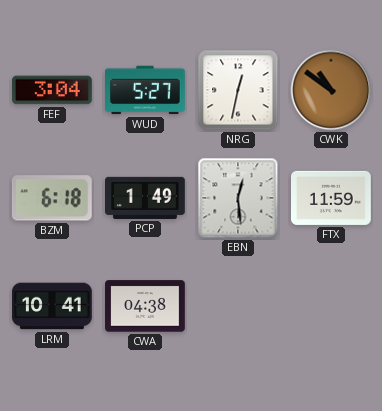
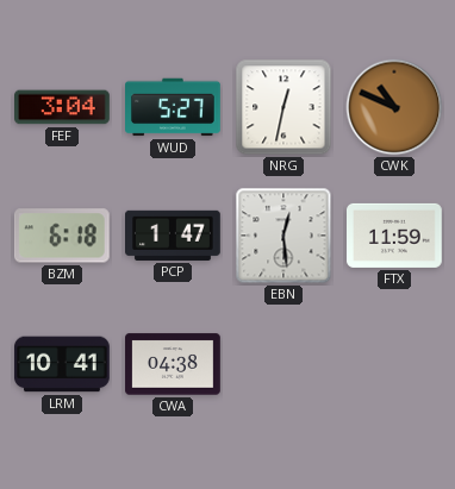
CWK: 10:51 -> 10:49
PCP: 1:49 -> 1:47
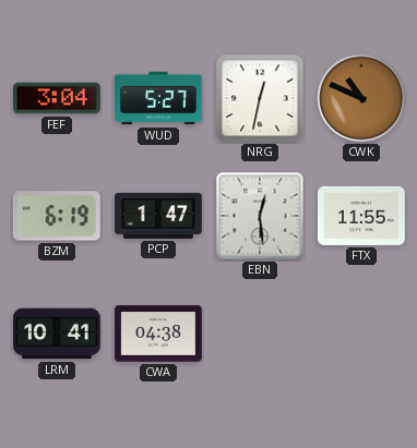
BZM: 6:18 -> 6:19
FTX: 11:59 -> 11:55
